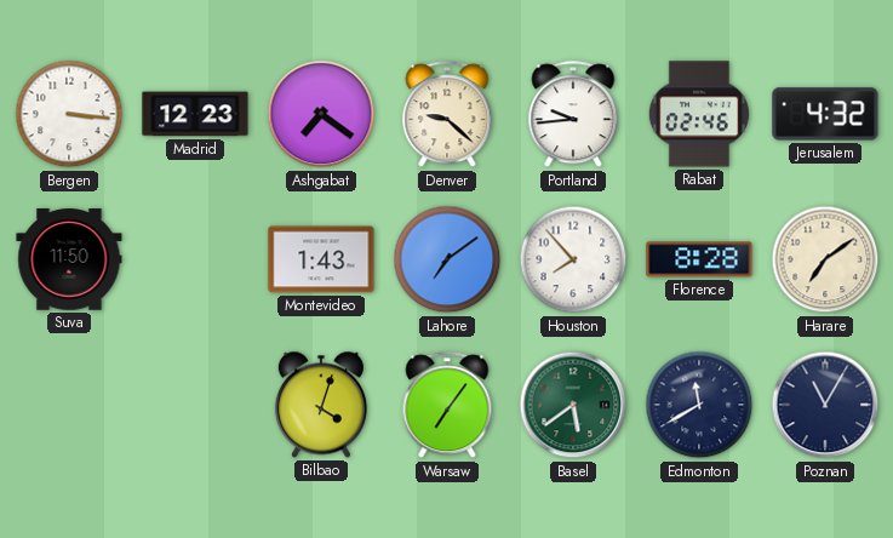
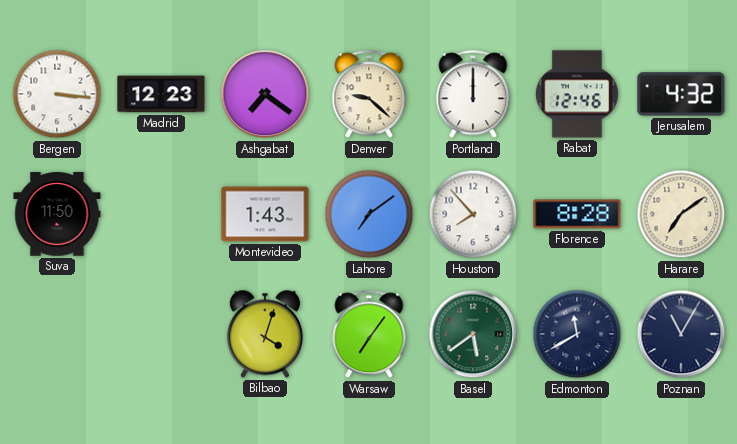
Portland: 9:44 -> 12:00
Rabat: 02:46 -> 12:46
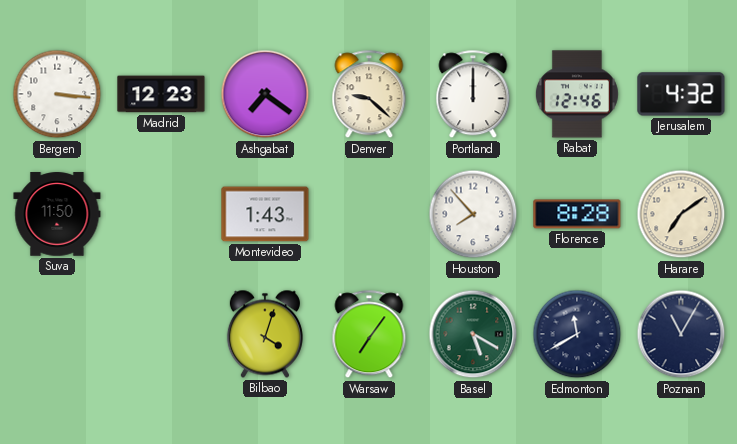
Lahore: 7:09 -> none
Basel: 5:39 -> 5:20
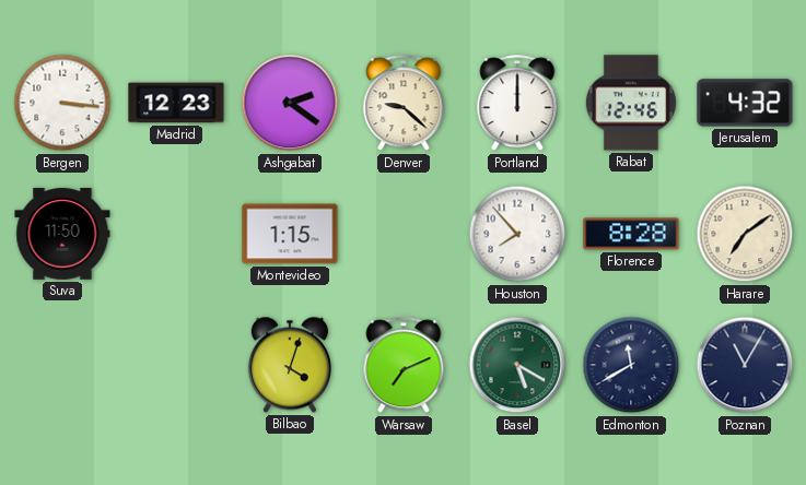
Ashgabat: 7:21 -> 2:21
Montevideo: 1:43 -> 1:15
Warsaw: 7:06 -> 7:11
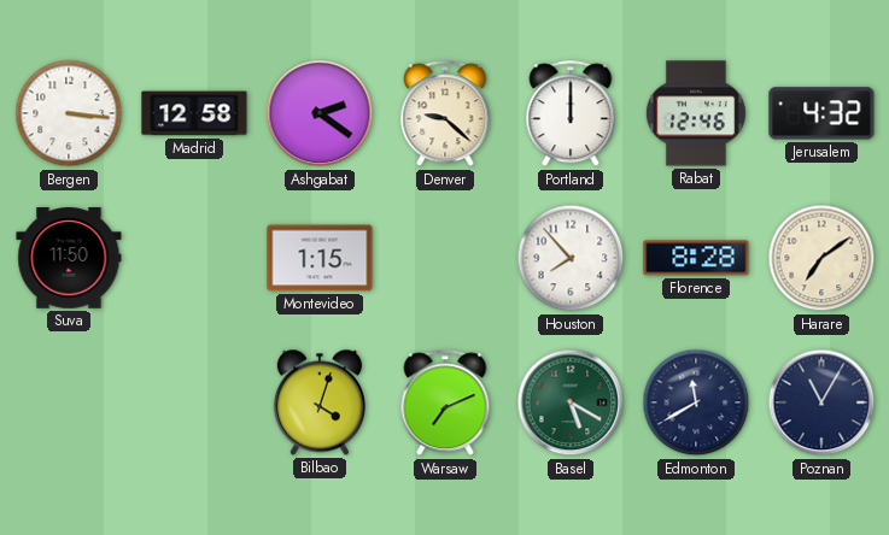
Madrid: 12:23 -> 12:58
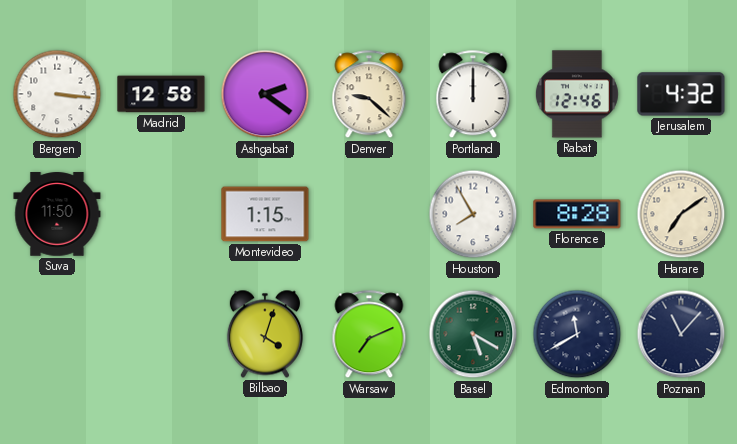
Houston: 7:53 -> 7:55
Poznan: 11:05 -> 11:07
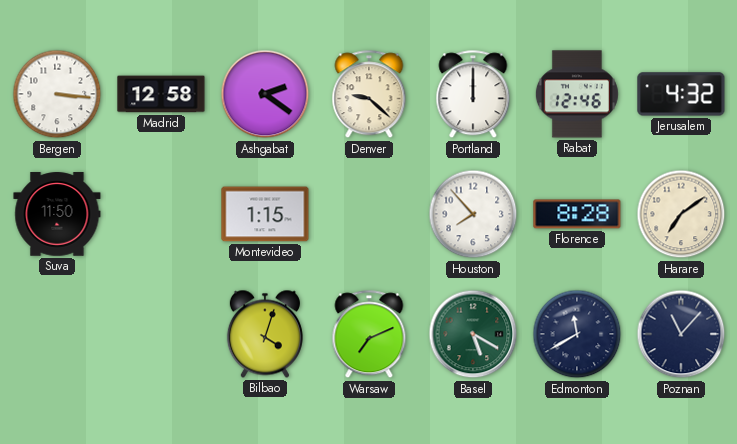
Houston: 7:55 -> 7:53
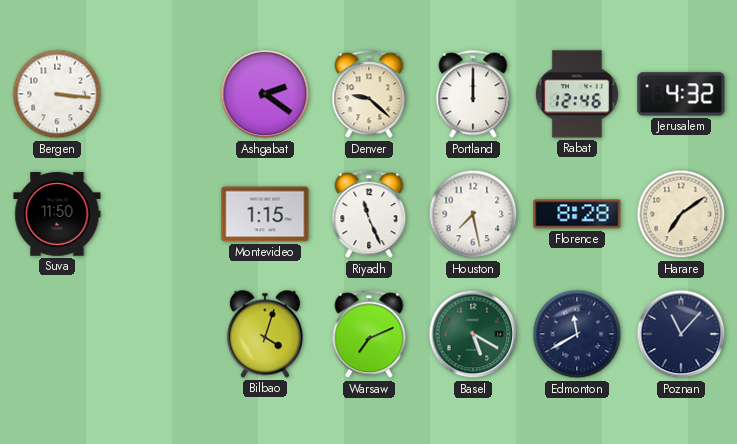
Madrid: 12:58 -> none
Riyadh: none -> 11:26
Houston: 7:53 -> 7:28
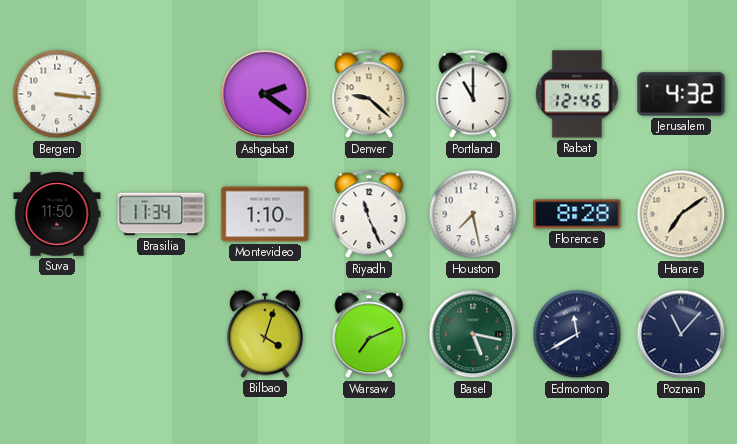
Portland: 12:00 -> 11:00
Brasilia: none -> 11:34
Montevideo: 1:15 -> 1:10
Basel: 5:20 -> 5:17
